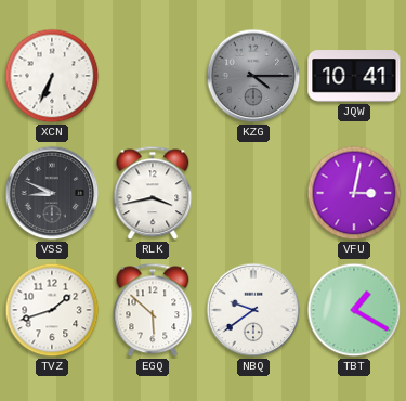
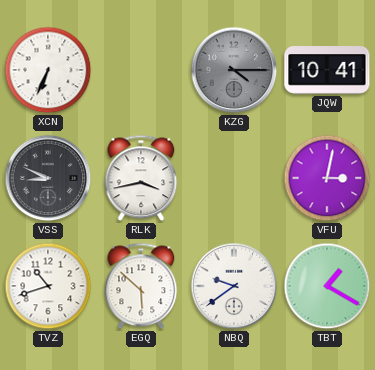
TVZ: 1:42 -> 10:42
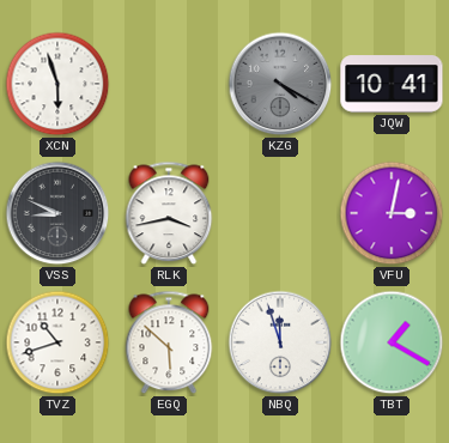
XCN: 6:34 -> 5:57
KZG: 4:15 -> 4:20
NBQ: 9:39 -> 11:57
